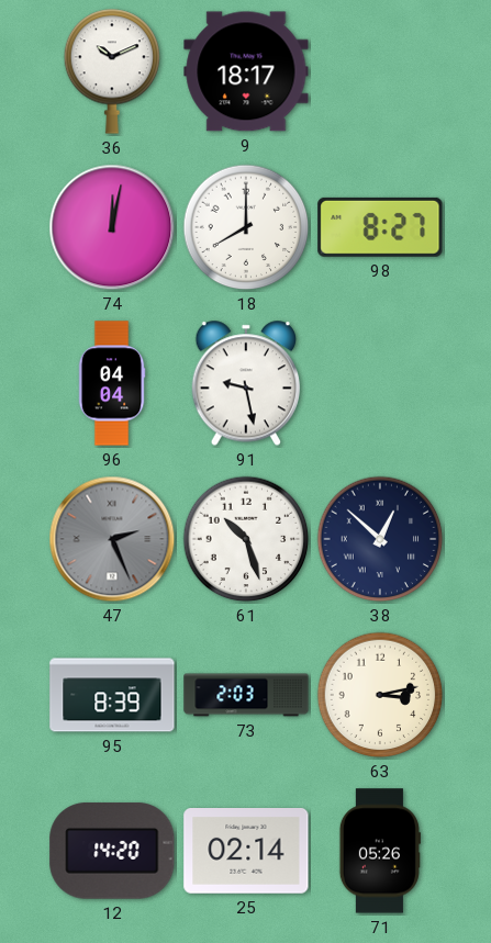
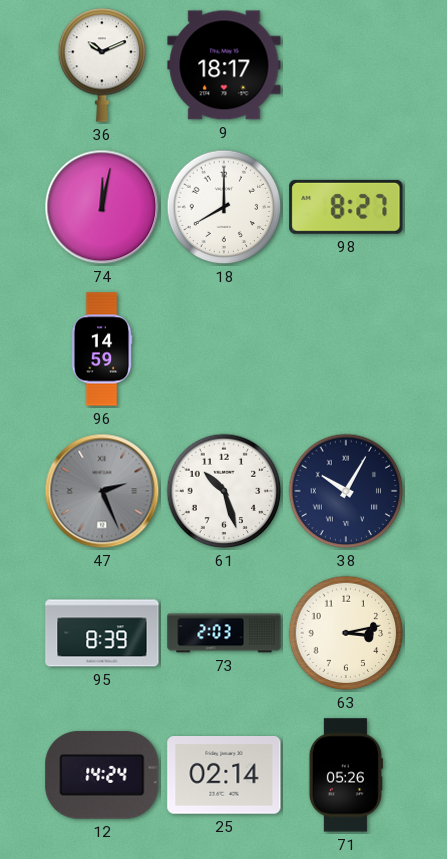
96: 04:04 -> 14:59
91: 9:28 -> none
38: 12:52 -> 10:05
12: 14:20 -> 14:24
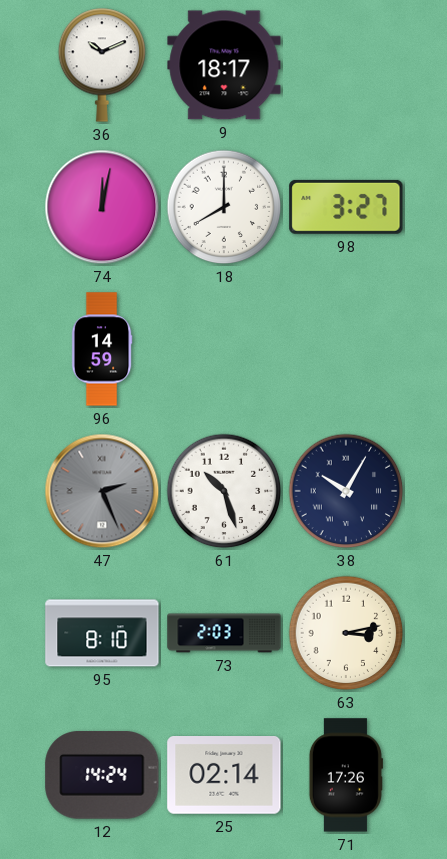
98: 8:27 -> 3:27
95: 8:39 -> 8:10
71: 05:26 -> 17:26
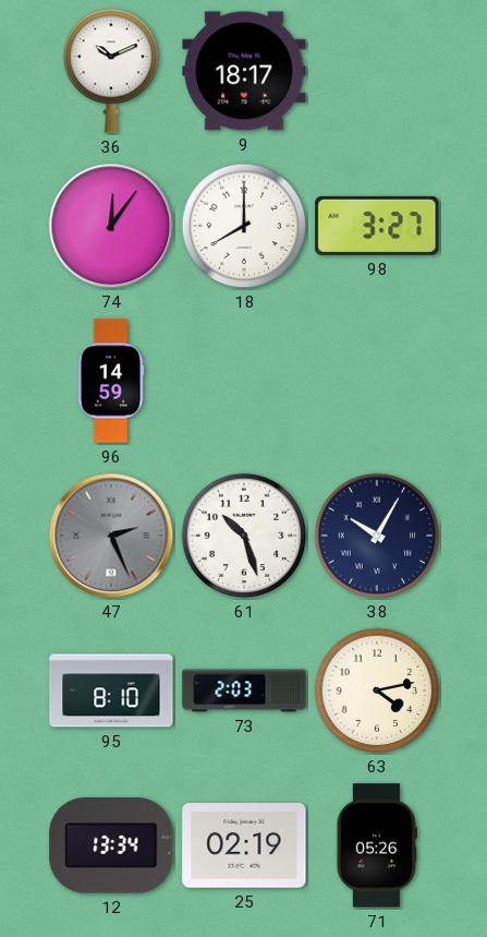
74: 12:02 -> 12:06
63: 3:13 -> 4:13
12: 14:24 -> 13:34
25: 02:14 -> 02:19
71: 17:26 -> 05:26
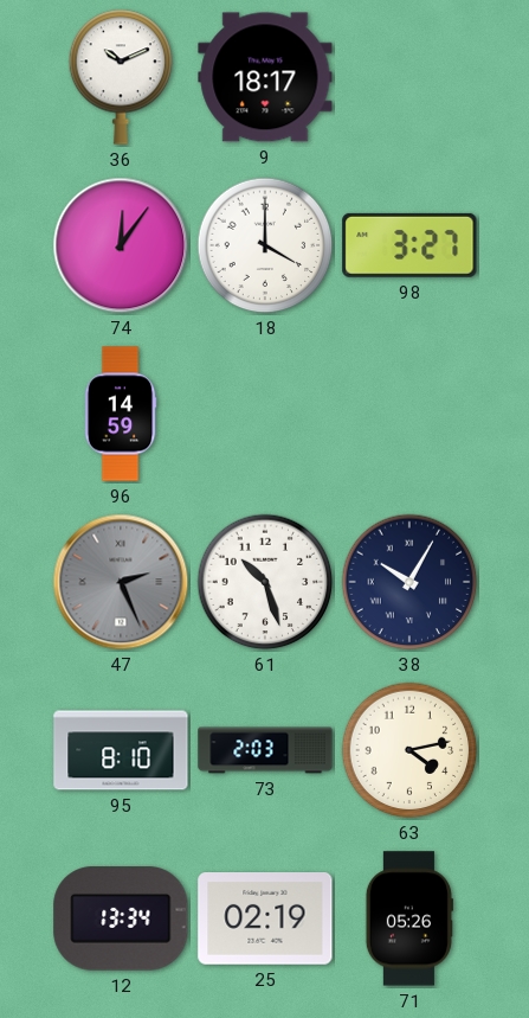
18: 8:00 -> 4:00
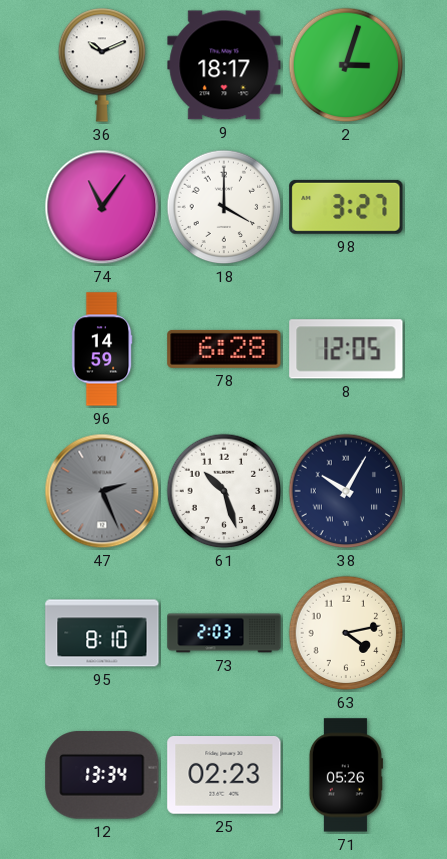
2: none -> 3:03
74: 12:06 -> 11:06
78: none -> 6:28
8: none -> 12:05
25: 02:19 -> 02:23
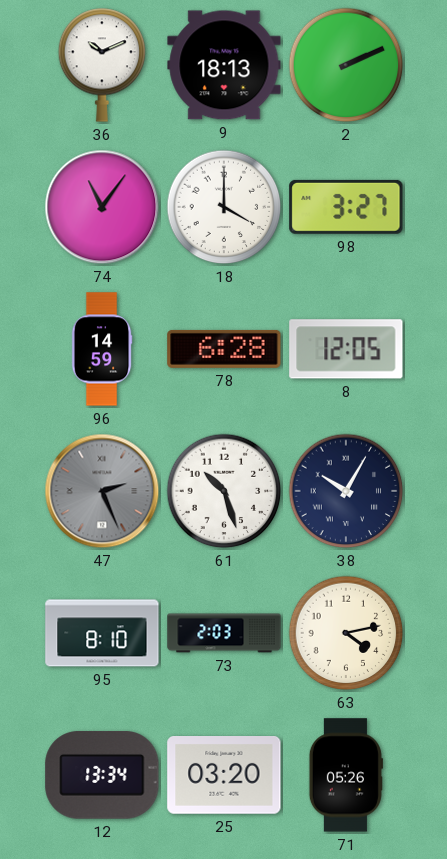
9: 18:17 -> 18:13
2: 3:03 -> 2:11
25: 02:23 -> 03:20
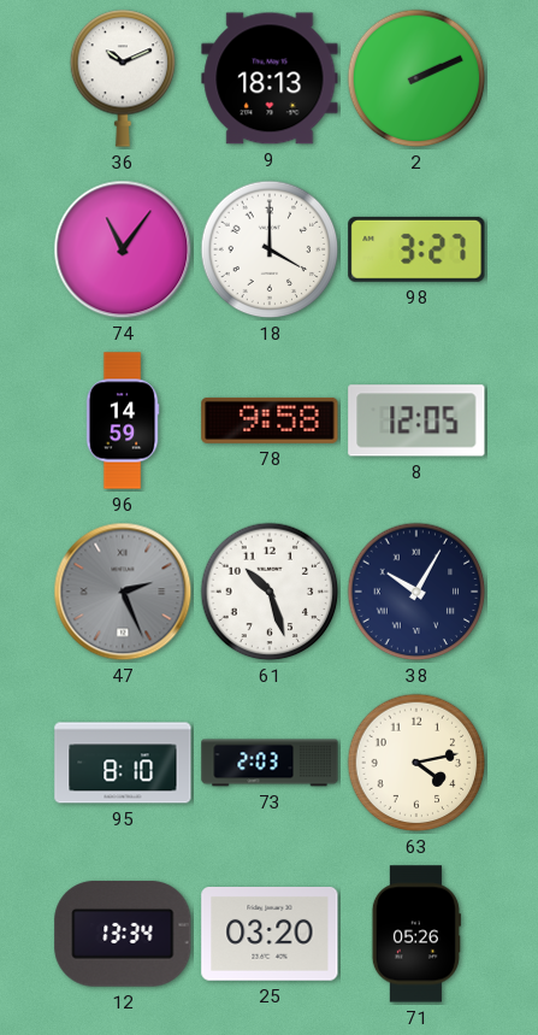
78: 6:28 -> 9:58
